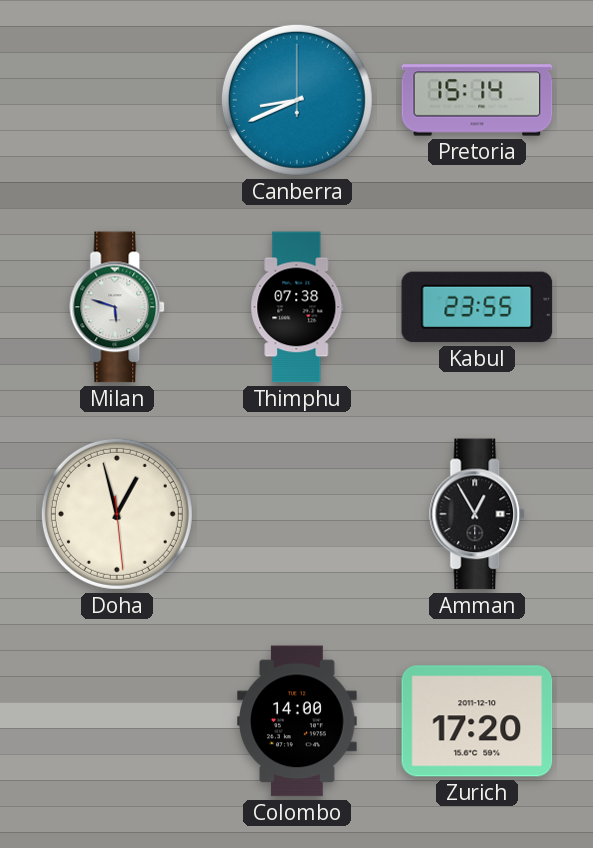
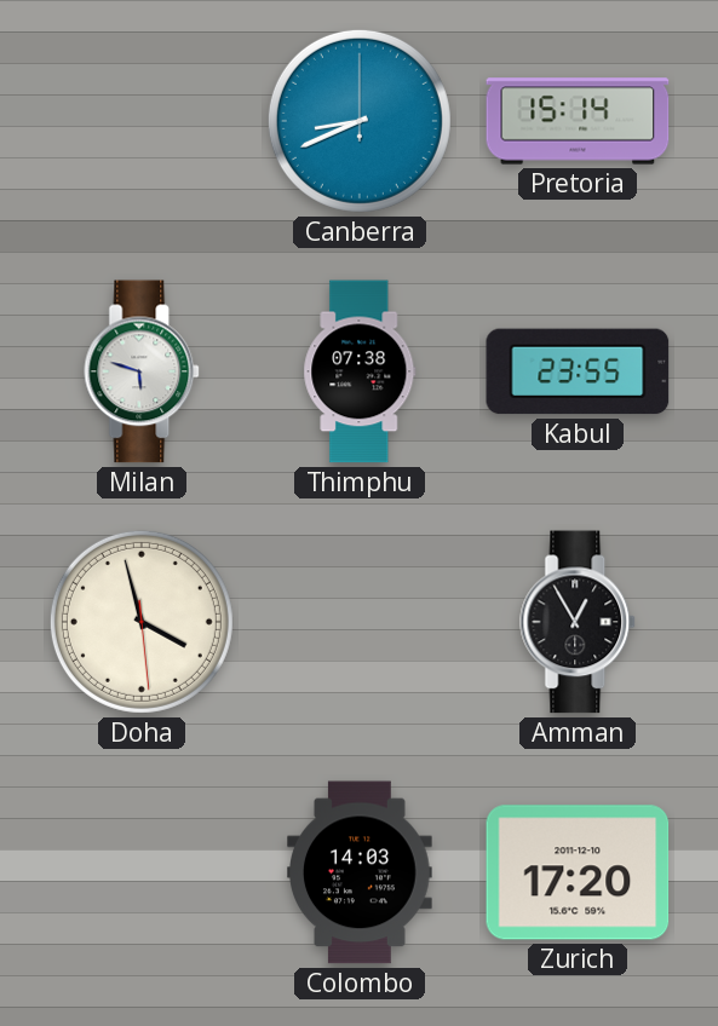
Doha: 12:57 -> 3:57
Colombo: 14:00 -> 14:03
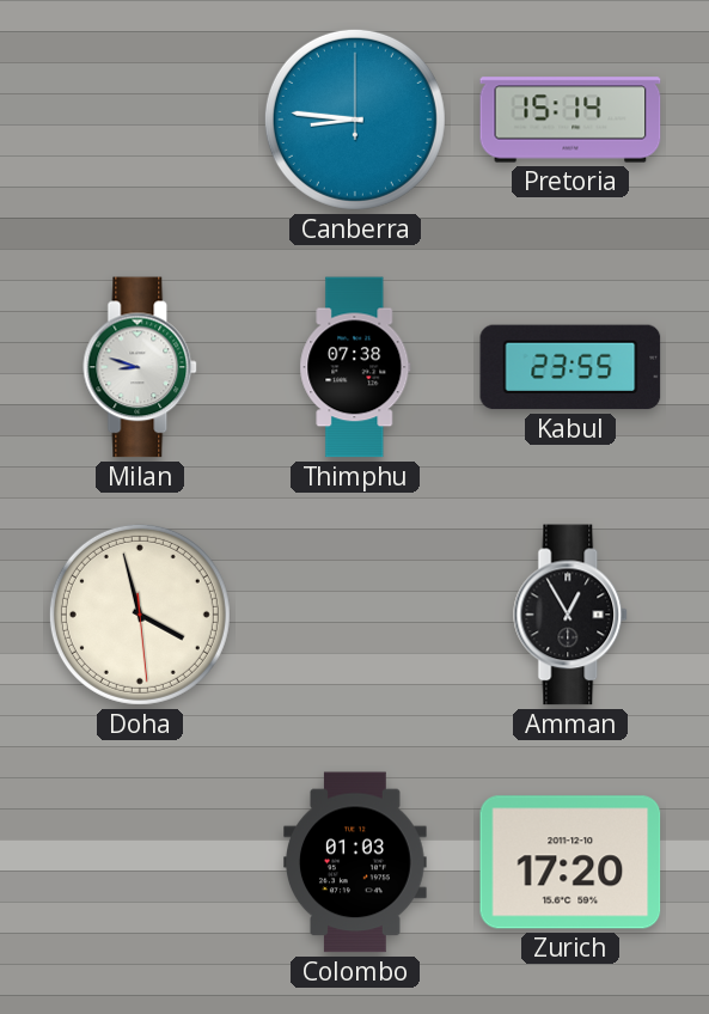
Canberra: 8:41 -> 8:46
Milan: 5:48 -> 8:48
Colombo: 14:03 -> 01:03
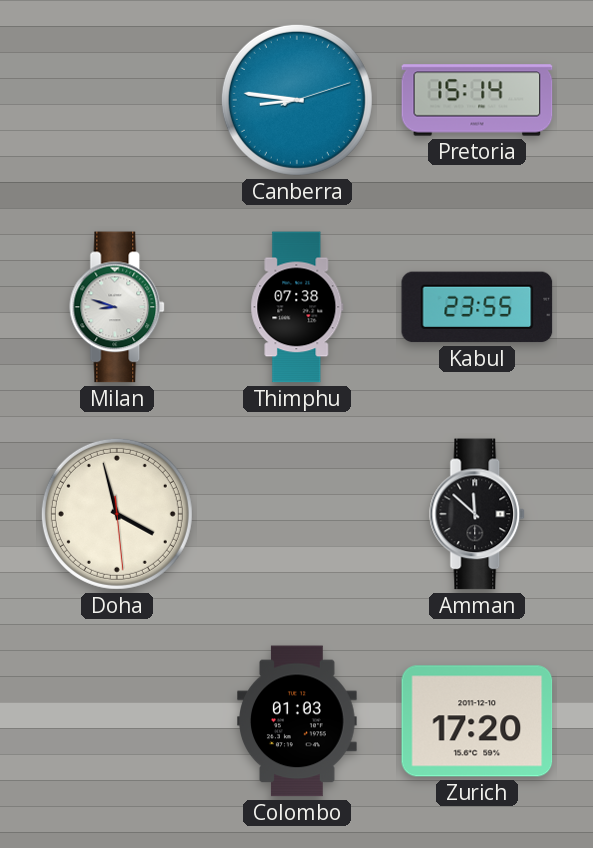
Canberra: 8:46:00 -> 8:46:12
Amman: 12:55 -> 11:52
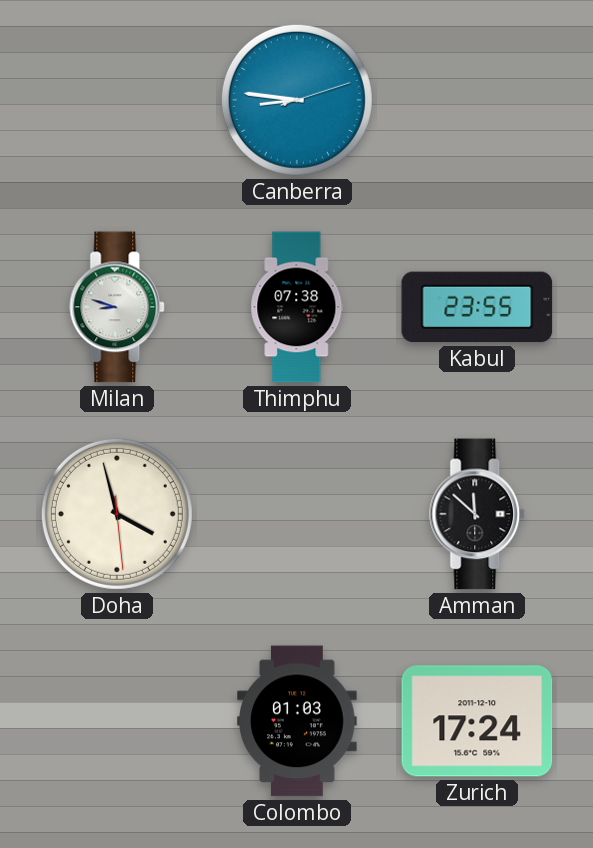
Pretoria: 15:14 -> none
Zurich: 17:20 -> 17:24
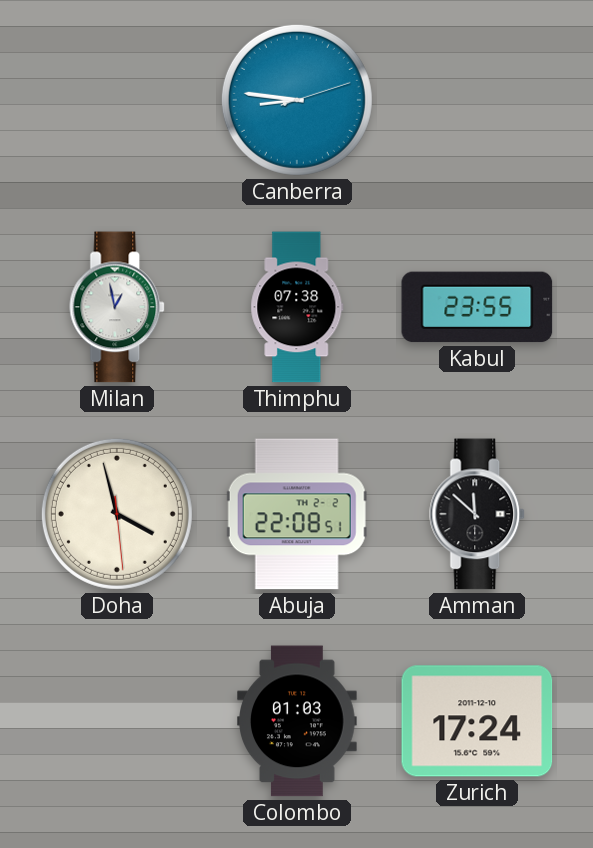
Milan: 8:48 -> 12:58
Abuja: none -> 22:08
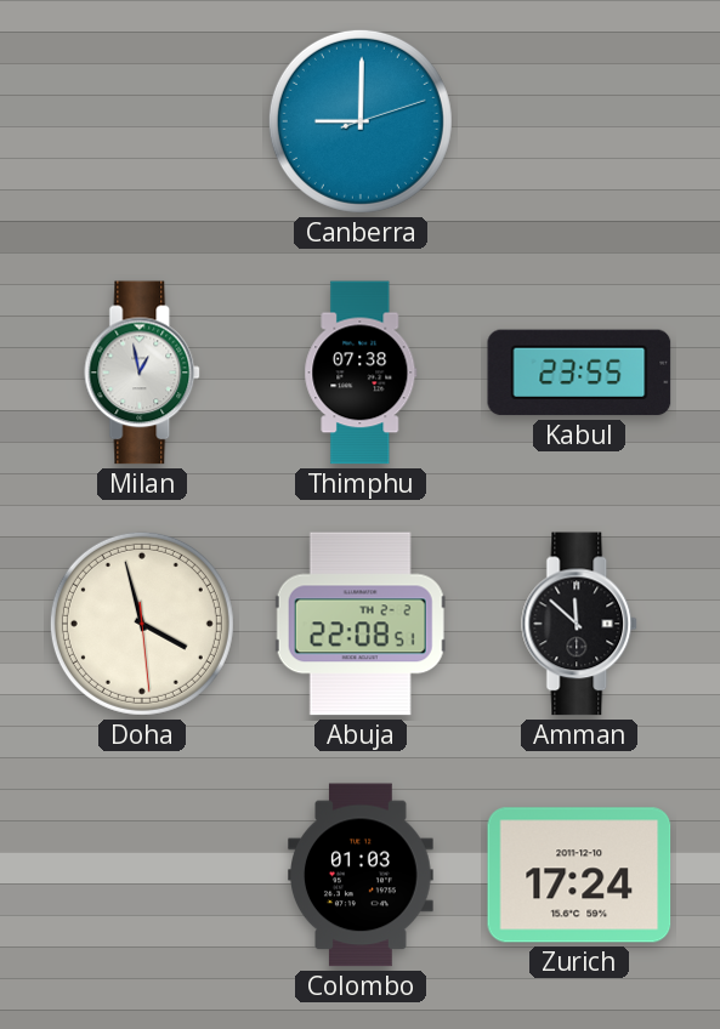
Canberra: 8:46 -> 9:00
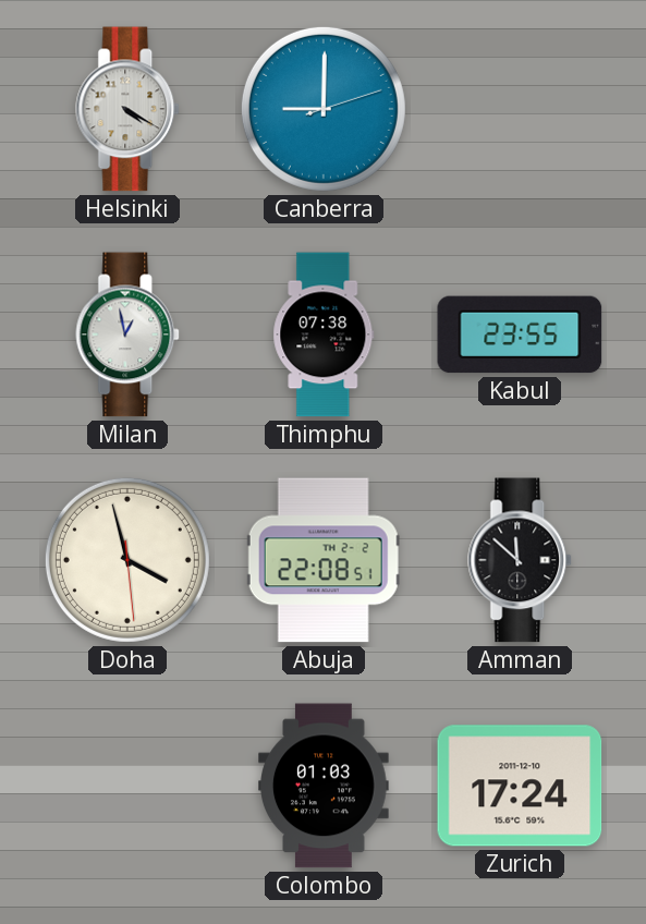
Helsinki: none -> 4:20
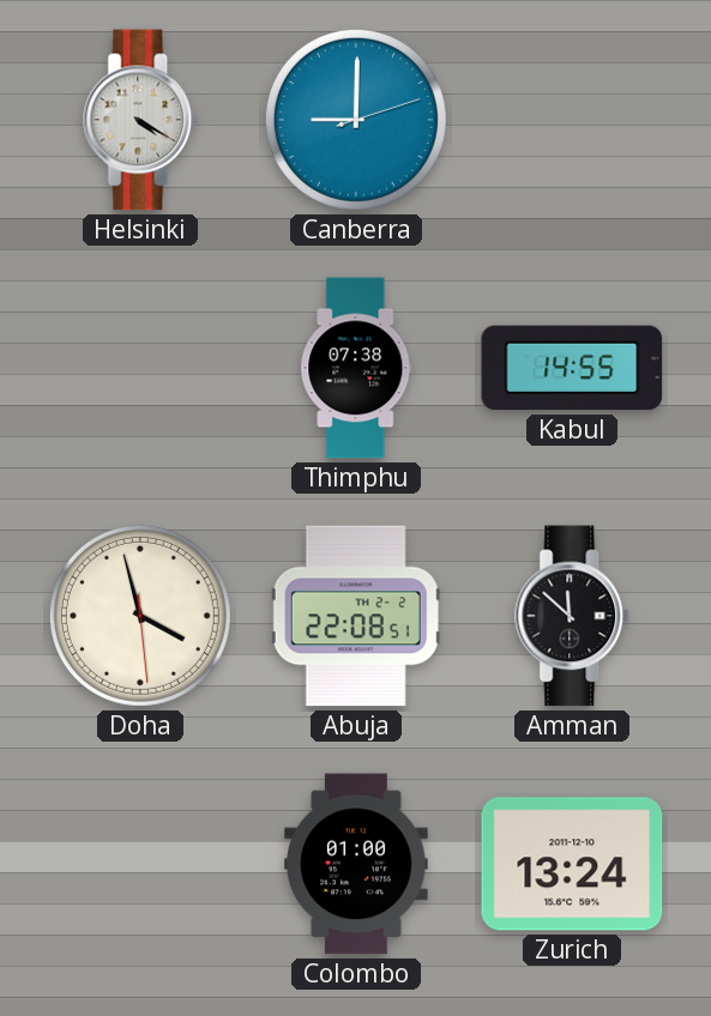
Milan: 12:58 -> none
Kabul: 23:55 -> 14:55
Colombo: 01:03 -> 01:00
Zurich: 17:24 -> 13:24
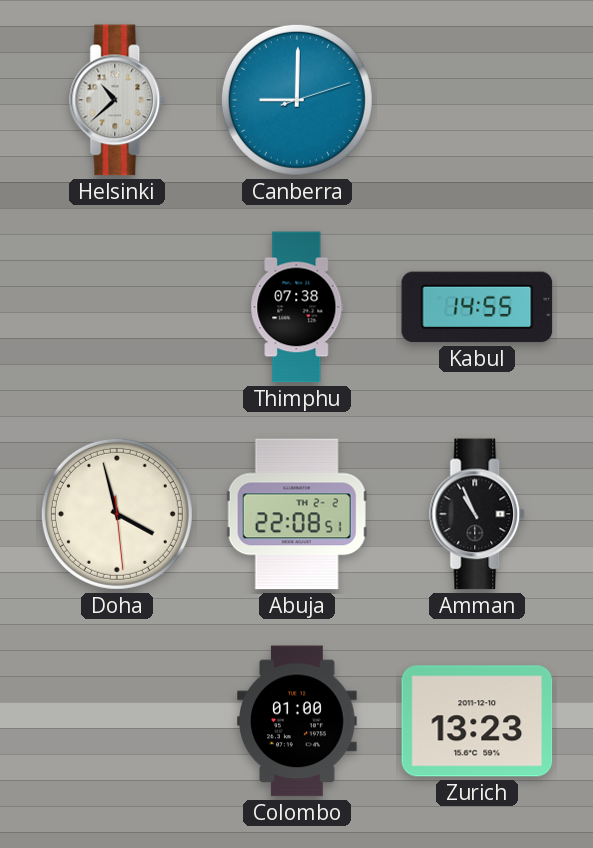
Helsinki: 4:20 -> 10:38
Amman: 11:52 -> 10:56
Zurich: 13:24 -> 13:23
